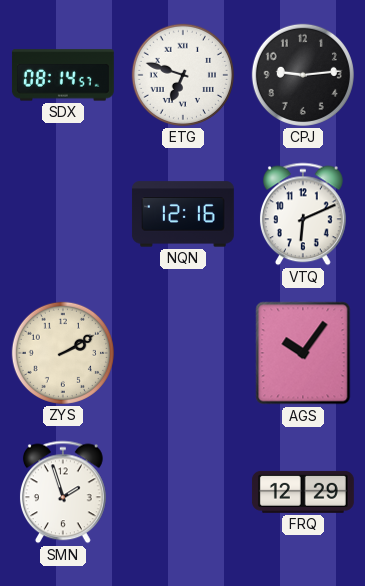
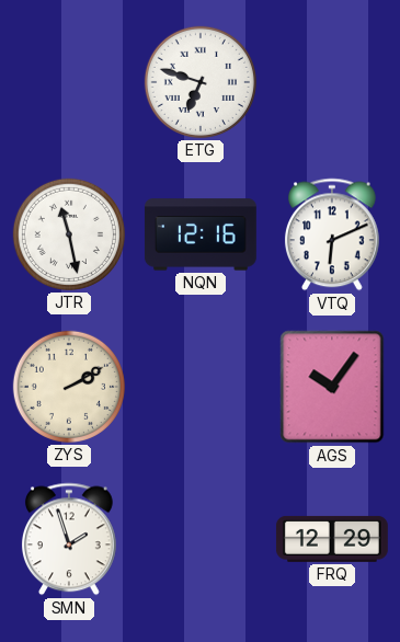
SDX: 08:14 -> none
CPJ: 9:14 -> none
JTR: none -> 11:28
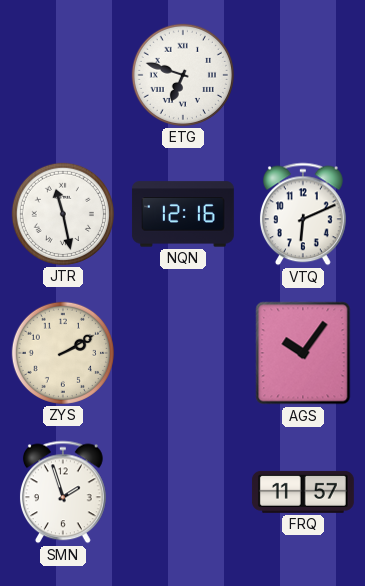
FRQ: 12:29 -> 11:57
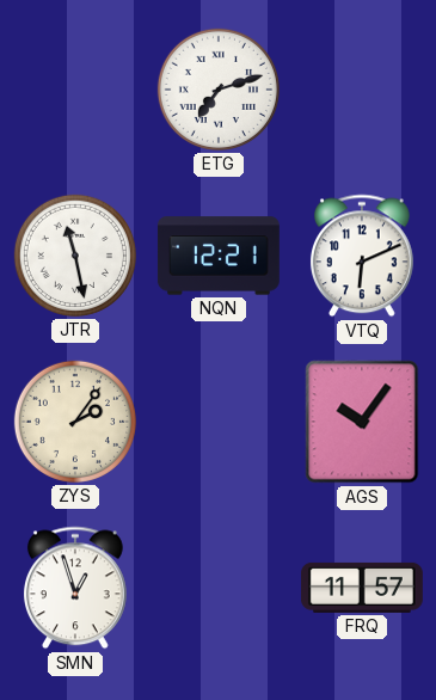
ETG: 6:48 -> 7:12
NQN: 12:16 -> 12:21
ZYS: 2:10 -> 2:06
SMN: 1:57 -> 12:57
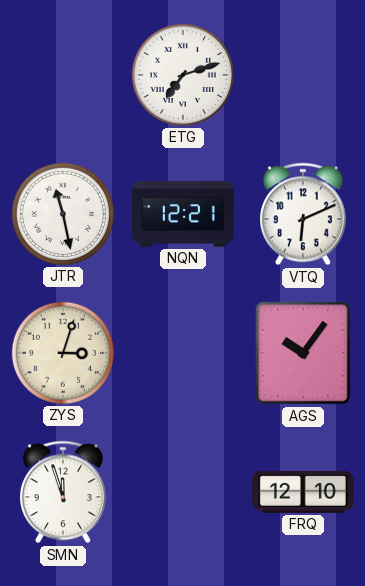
ZYS: 2:06 -> 3:03
SMN: 12:57 -> 11:57
FRQ: 11:57 -> 12:10
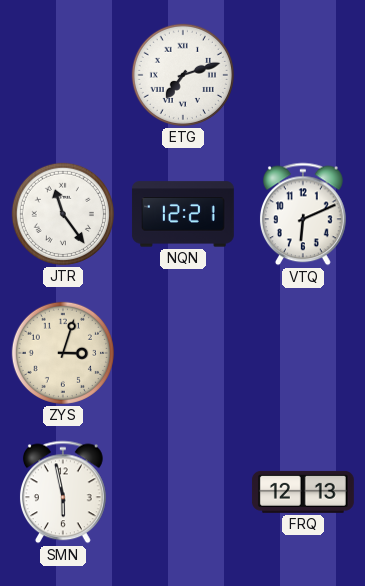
JTR: 11:28 -> 11:24
AGS: 10:06 -> none
SMN: 11:57 -> 5:58
FRQ: 12:10 -> 12:13
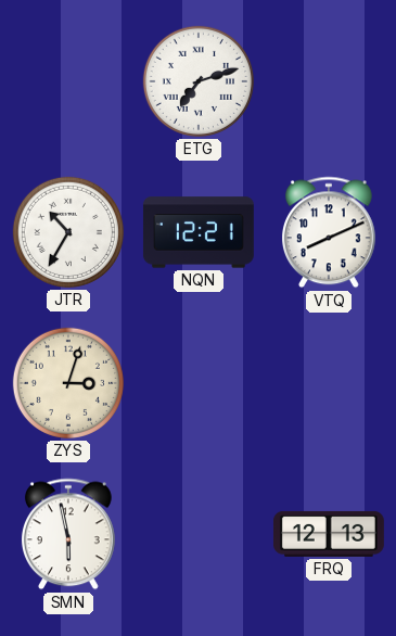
JTR: 11:24 -> 10:35
VTQ: 6:11 -> 8:11
